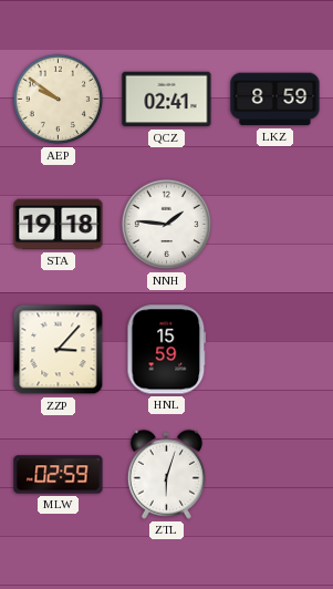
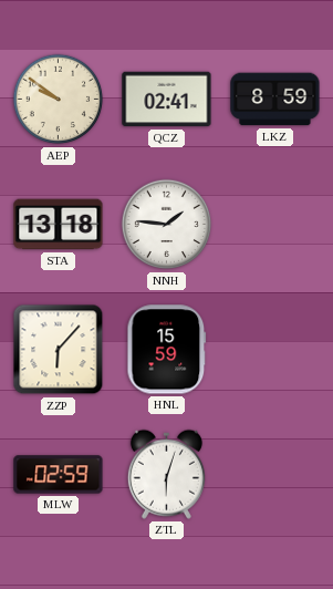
STA: 19:18 -> 13:18
ZZP: 3:07 -> 6:07
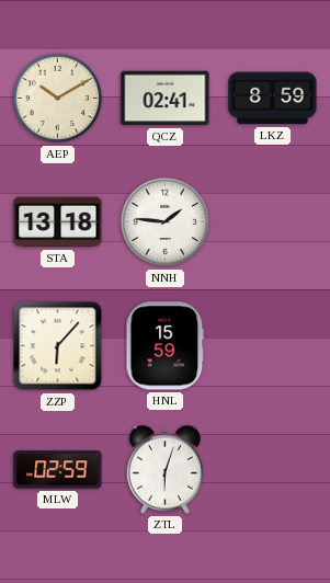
AEP: 9:51 -> 10:10
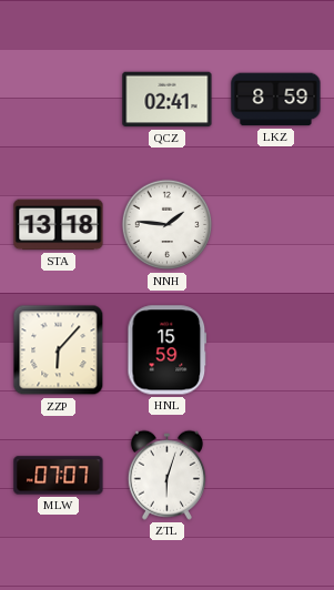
AEP: 10:10 -> none
MLW: 02:59 -> 07:07
